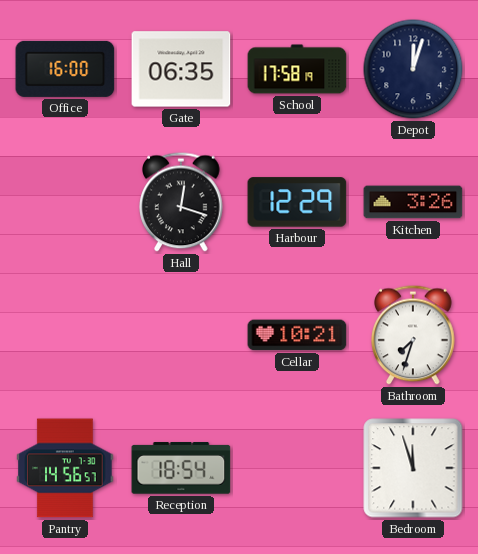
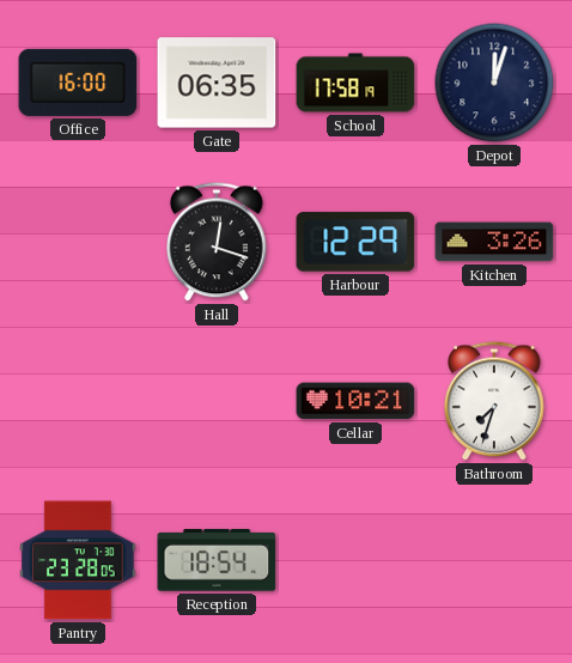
Pantry: 14:56 -> 23:28
Bedroom: 11:57 -> none
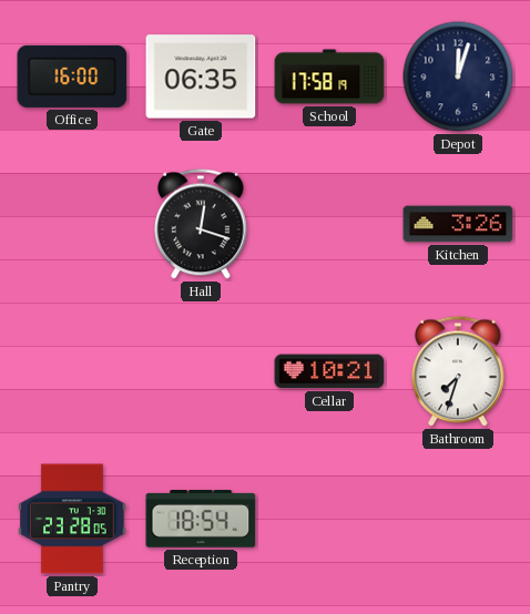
Harbour: 12:29 -> none
